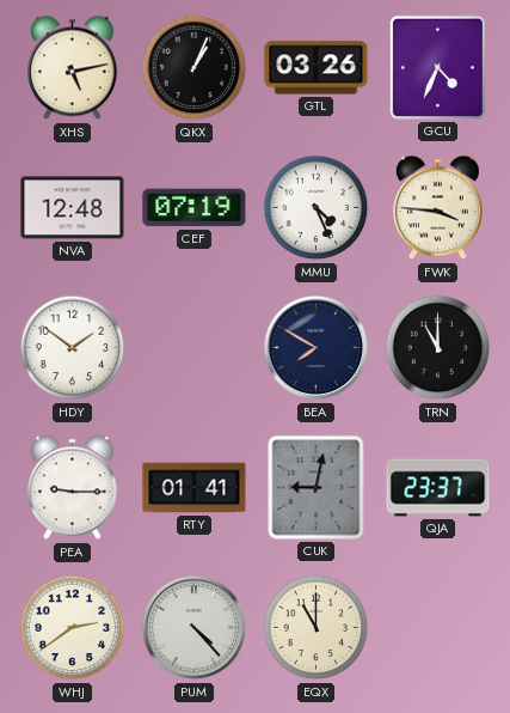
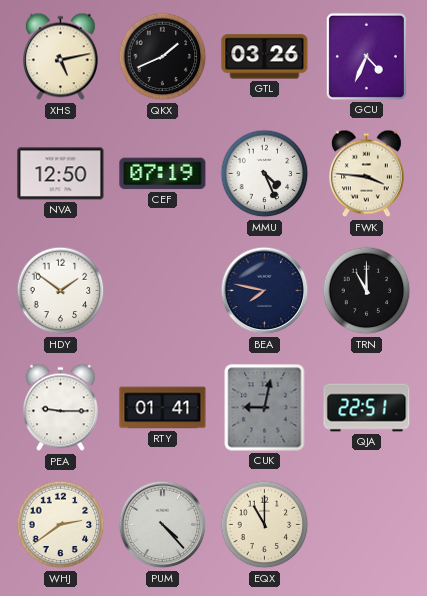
QKX: 1:04 -> 1:41
NVA: 12:48 -> 12:50
BEA: 7:50 -> 7:47
QJA: 23:37 -> 22:51
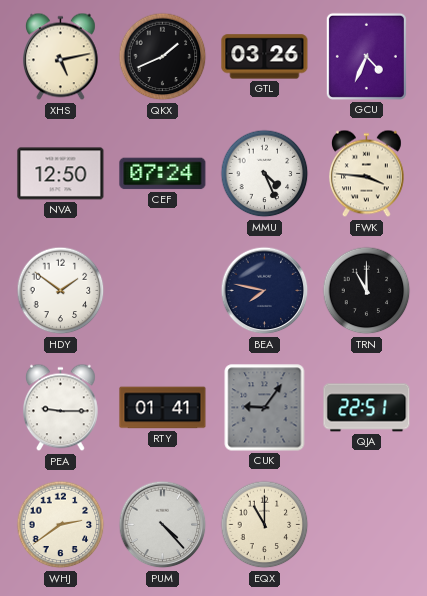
CEF: 07:19 -> 07:24
CUK: 9:02 -> 9:06
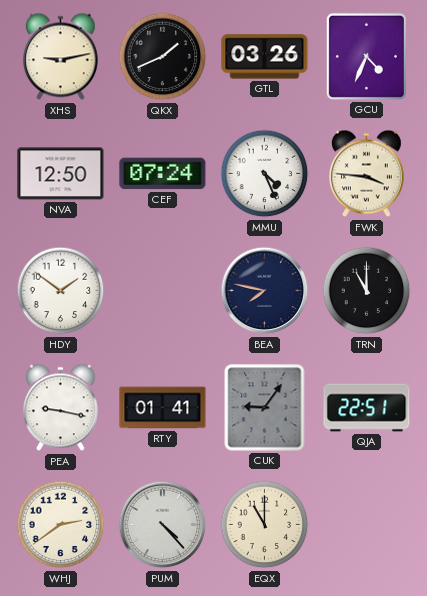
XHS: 5:13 -> 9:13
PEA: 9:15 -> 9:17
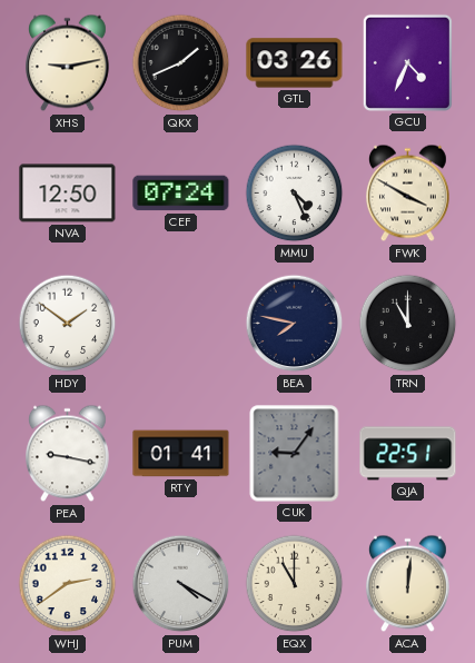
FWK: 3:46 -> 3:50
PUM: 4:23 -> 4:20
ACA: none -> 12:01
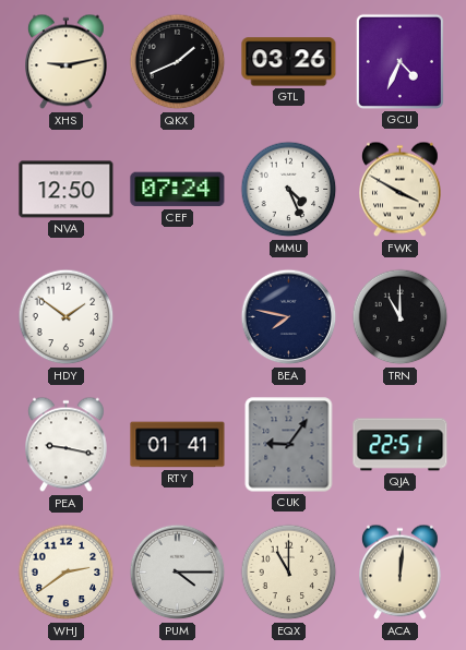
PUM: 4:20 -> 4:15
